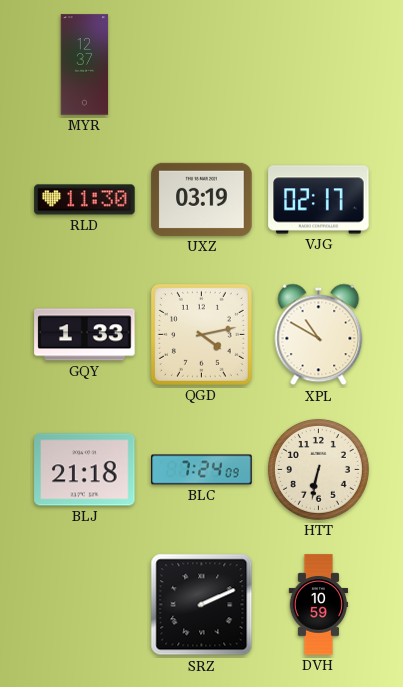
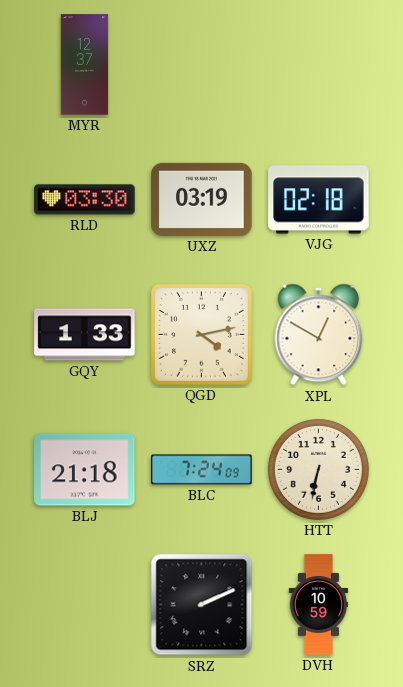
RLD: 11:30 -> 03:30
VJG: 02:17 -> 02:18
XPL: 10:50 -> 12:50
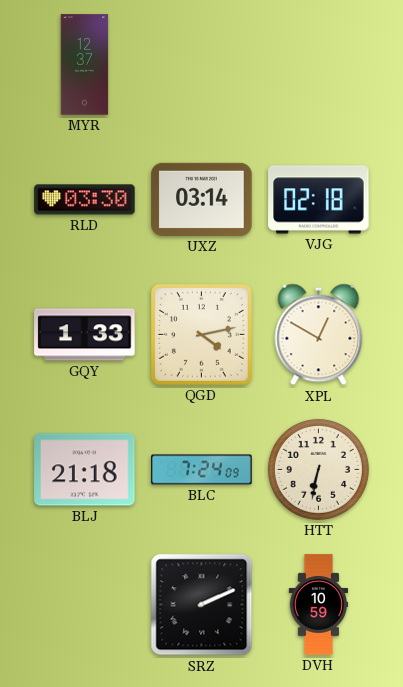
UXZ: 03:19 -> 03:14
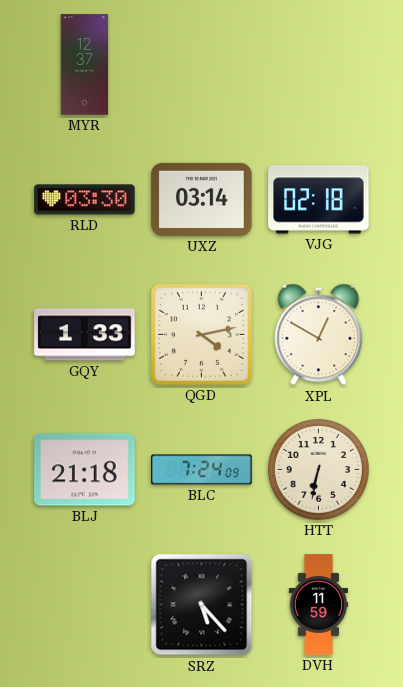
SRZ: 2:11 -> 5:23
DVH: 10:59 -> 11:59
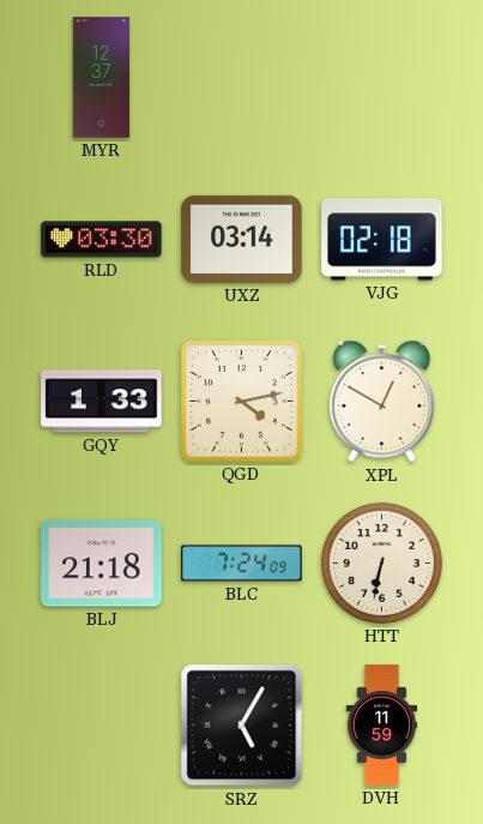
SRZ: 5:23 -> 5:05
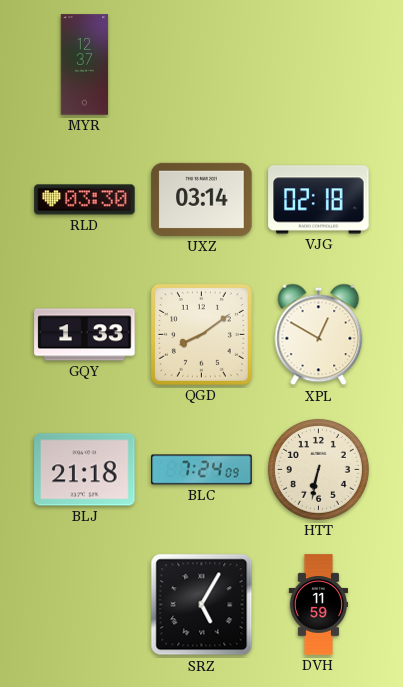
QGD: 4:13 -> 8:09
